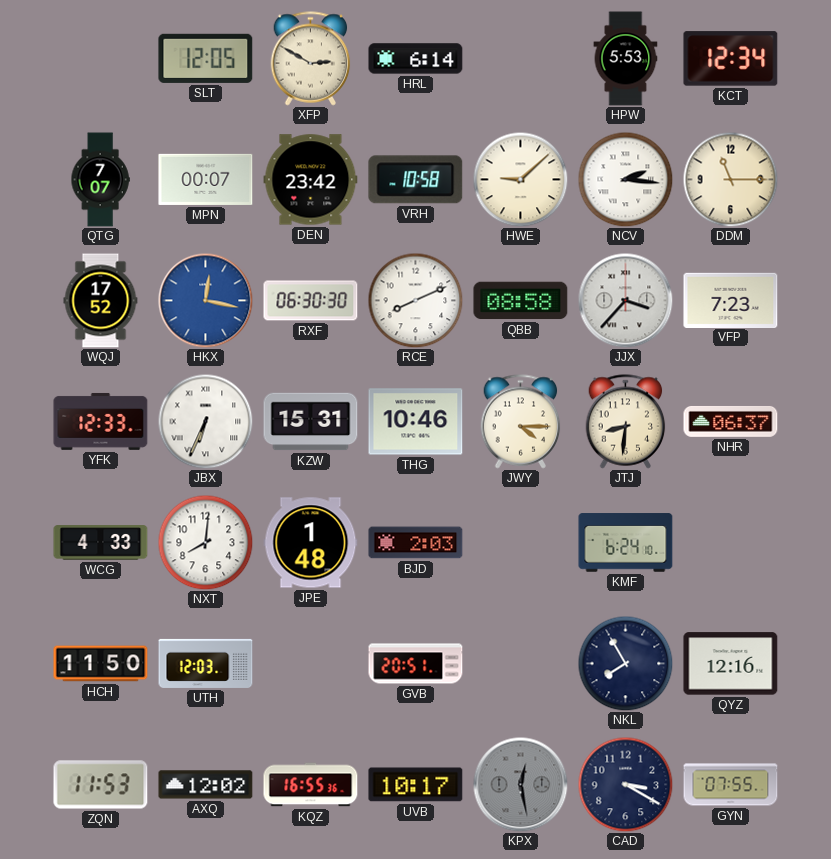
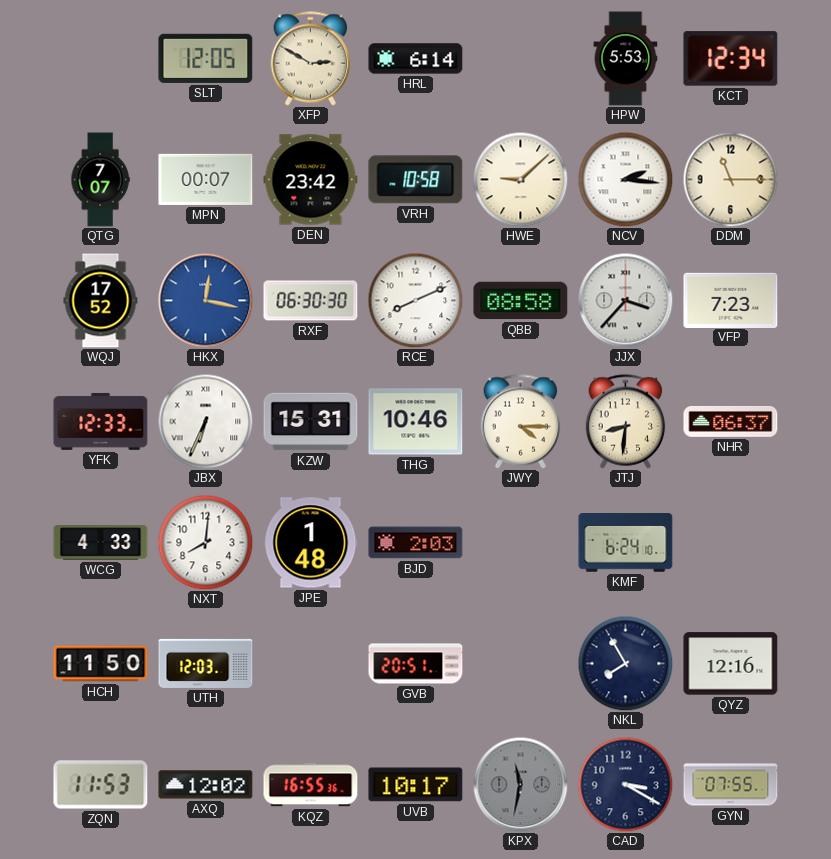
KPX: 12:28 -> 11:32
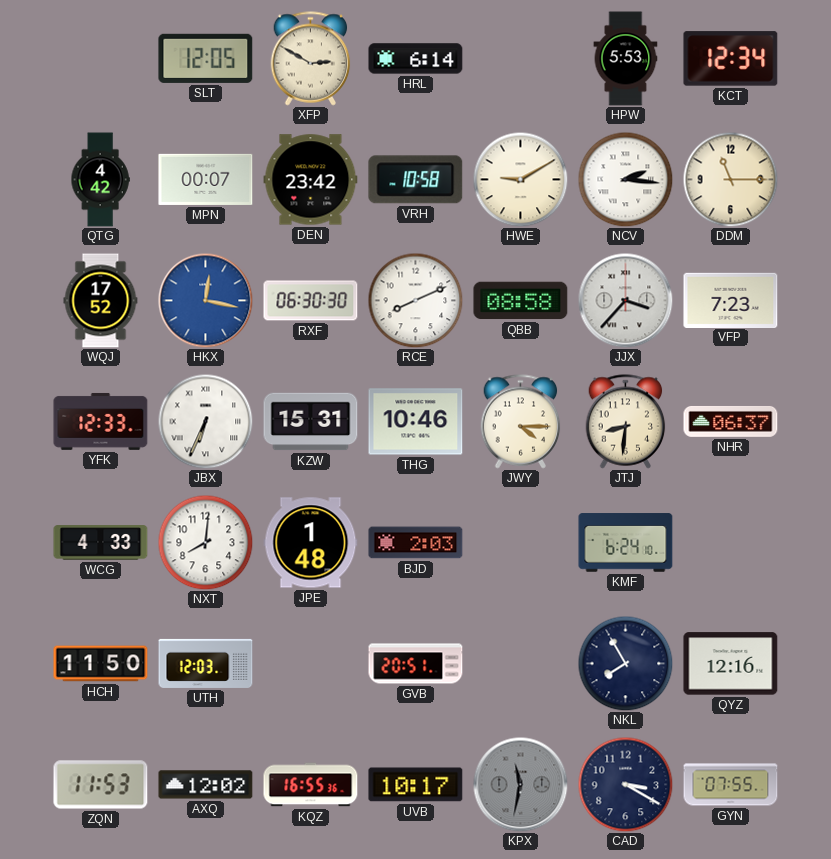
QTG: 7:07 -> 4:42
HWE: 9:08 -> 9:10
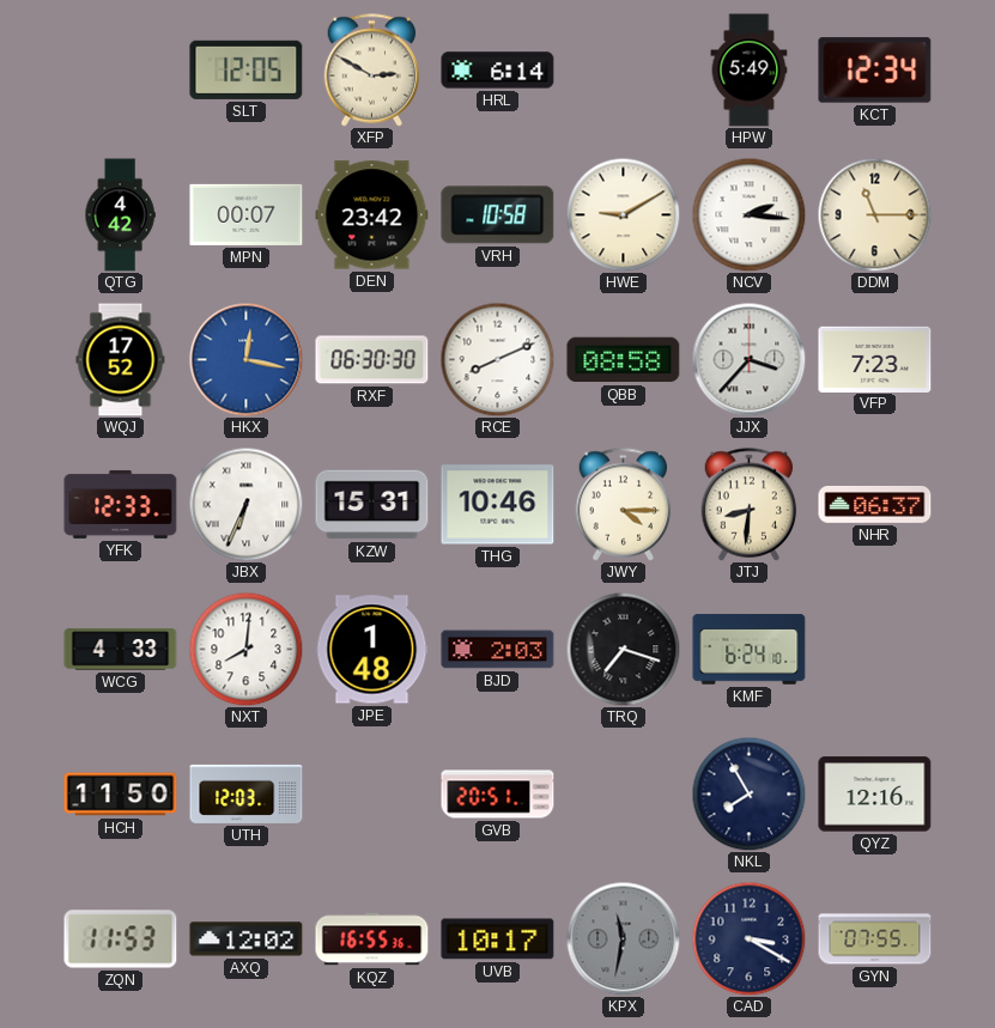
HPW: 5:53 -> 5:49
TRQ: none -> 7:18
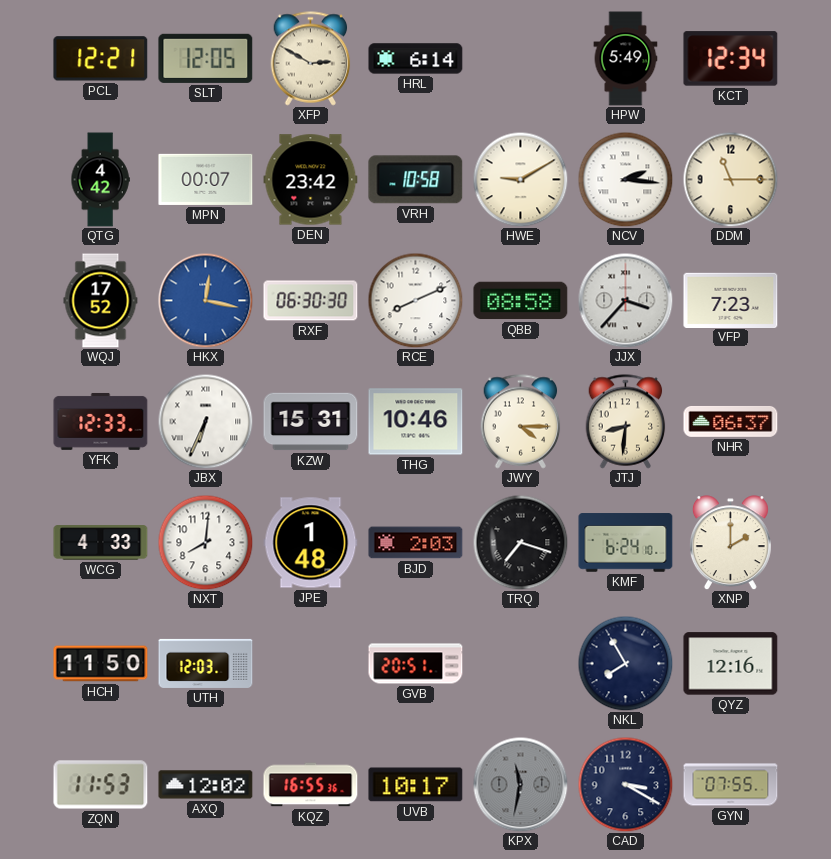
PCL: none -> 12:21
XNP: none -> 2:00
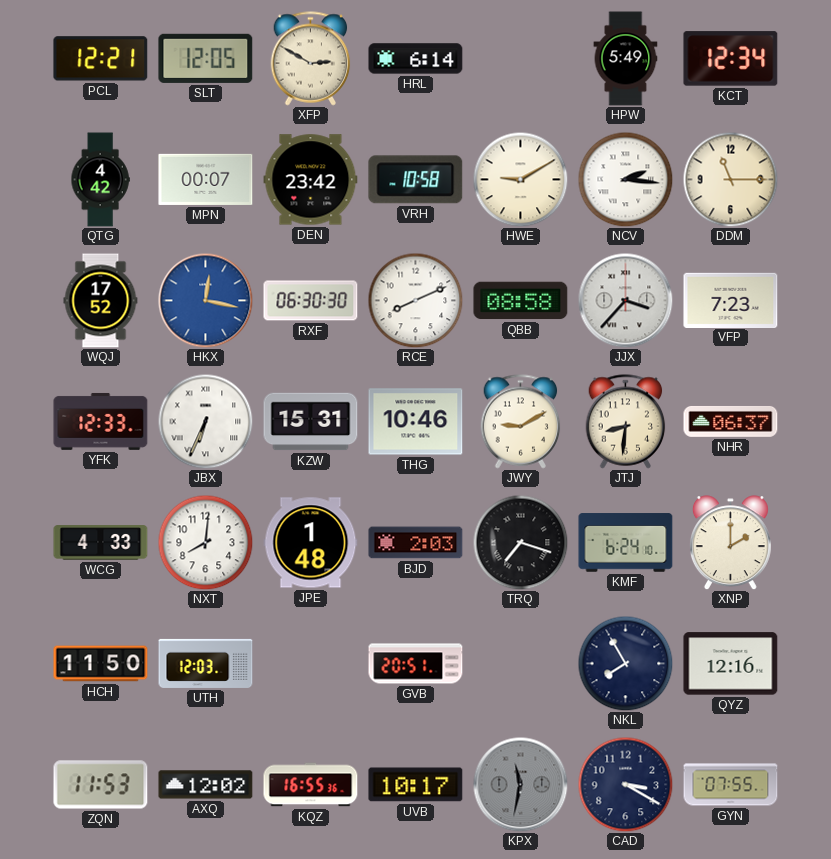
JWY: 4:15 -> 9:10
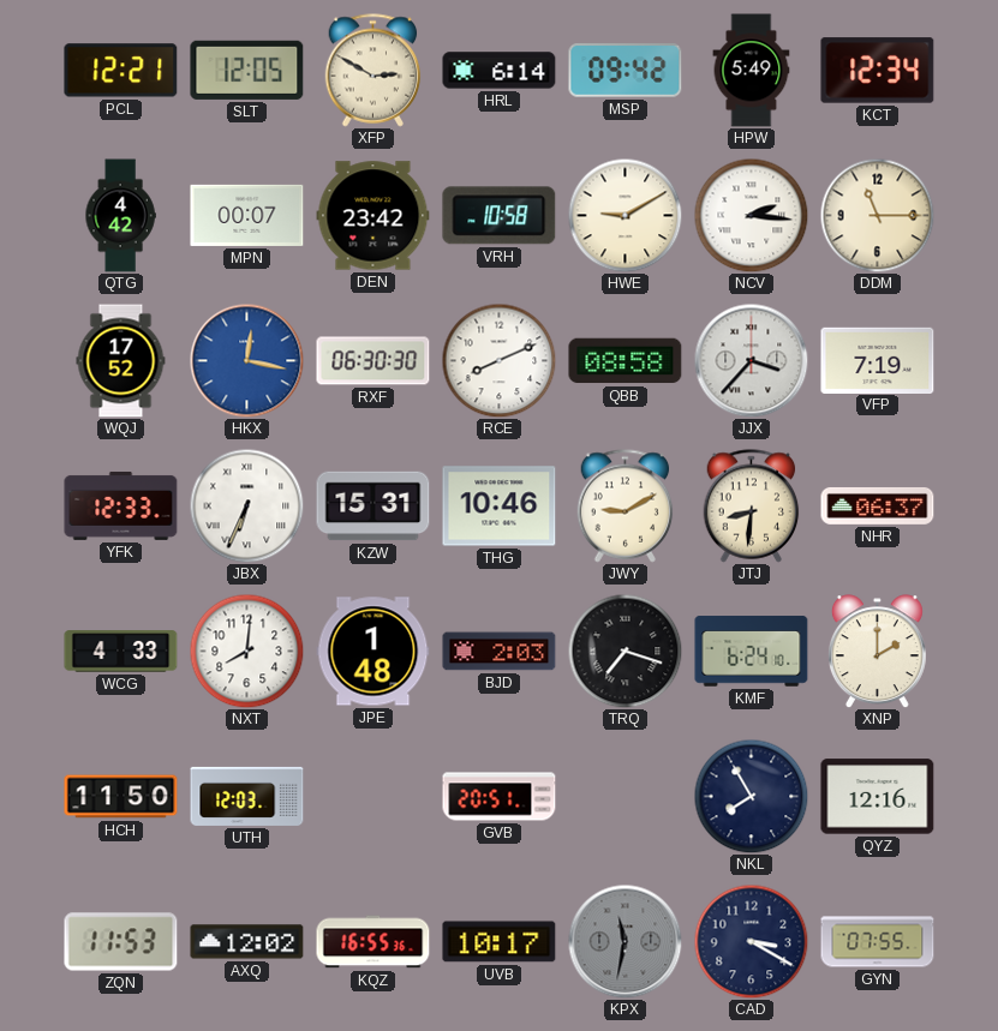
MSP: none -> 09:42
VFP: 7:23 -> 7:19
